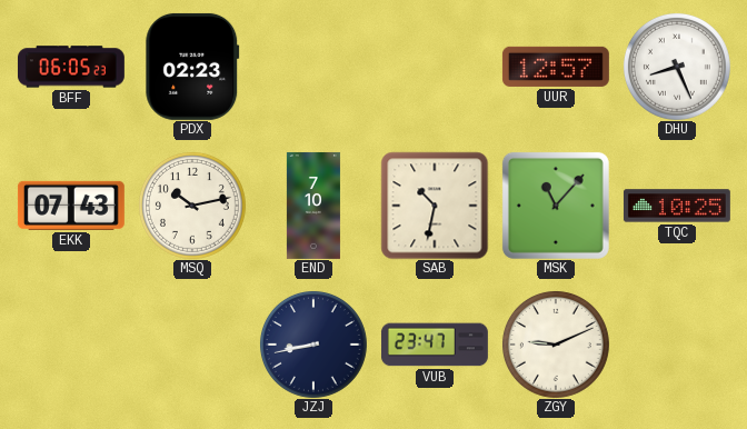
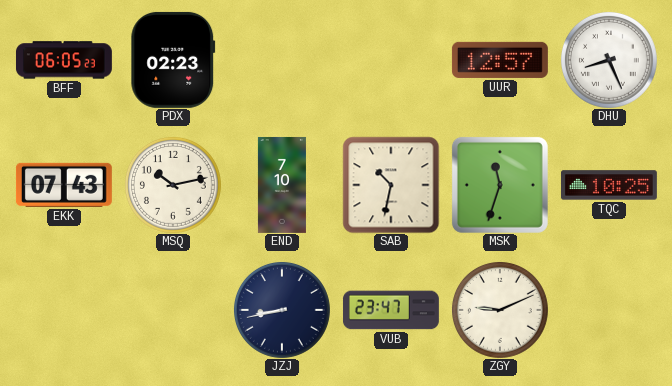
MSK: 11:07 -> 11:33
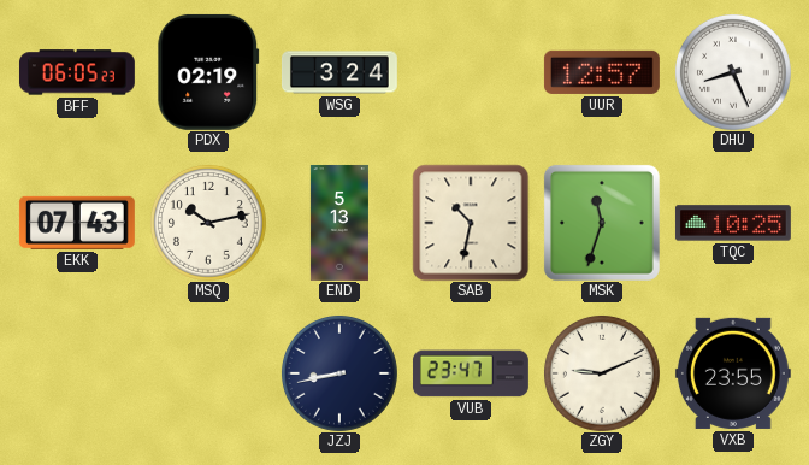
PDX: 02:23 -> 02:19
WSG: none -> 3:24
END: 7:10 -> 5:13
VXB: none -> 23:55
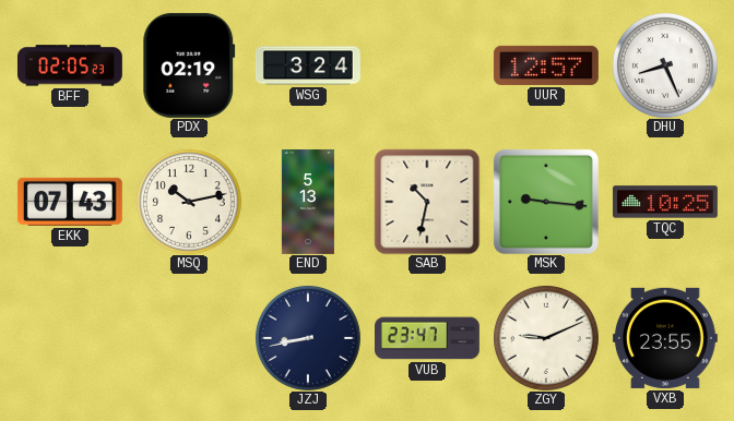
BFF: 06:05 -> 02:05
MSK: 11:33 -> 9:16
